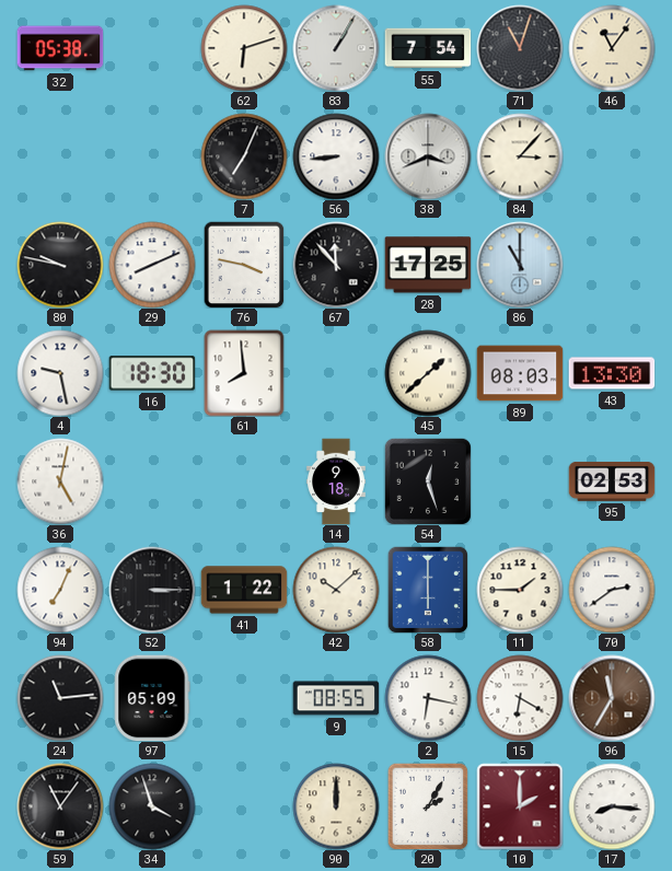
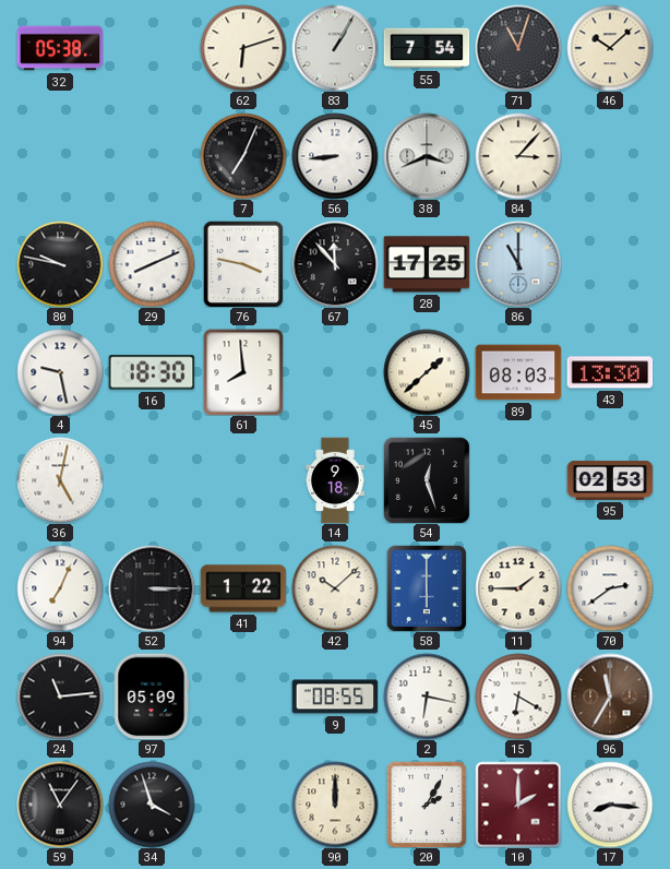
46: 11:06 -> 10:08
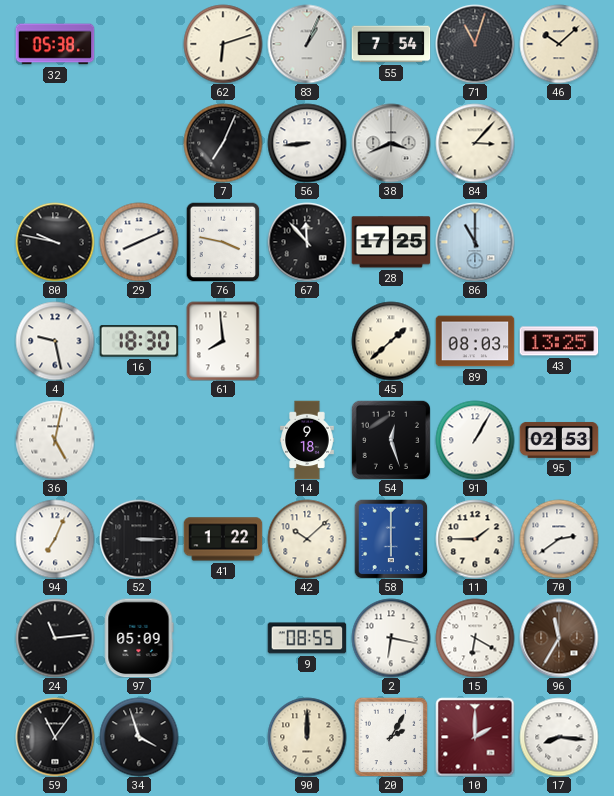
83: 1:05 -> 1:04
43: 13:30 -> 13:25
91: none -> 1:05
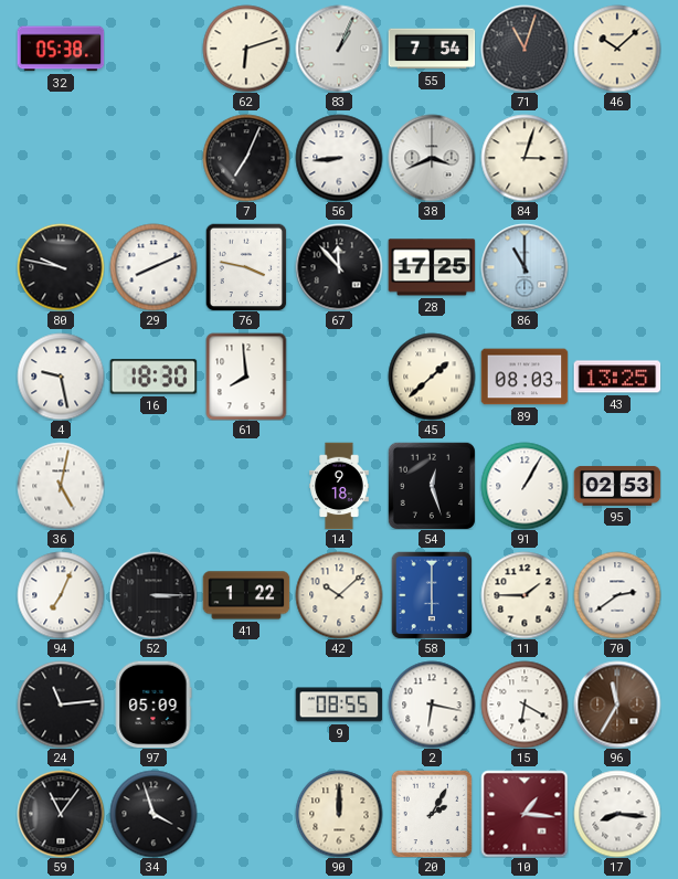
84: 3:07 -> 3:03
10: 2:00 -> 1:16
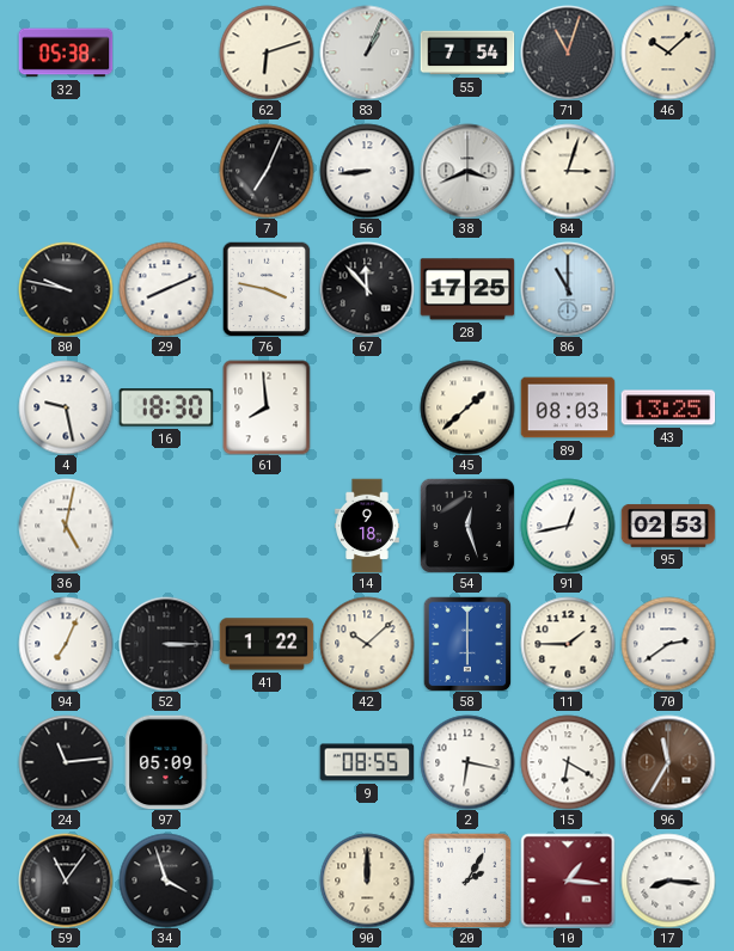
91: 1:05 -> 12:43
